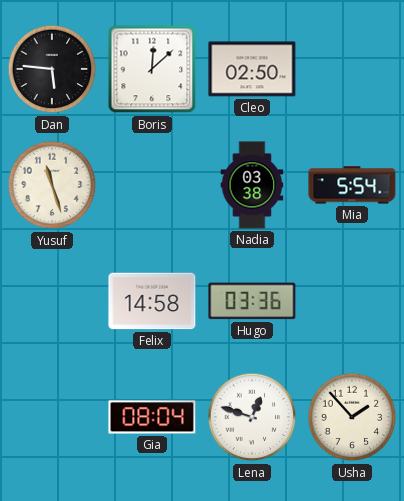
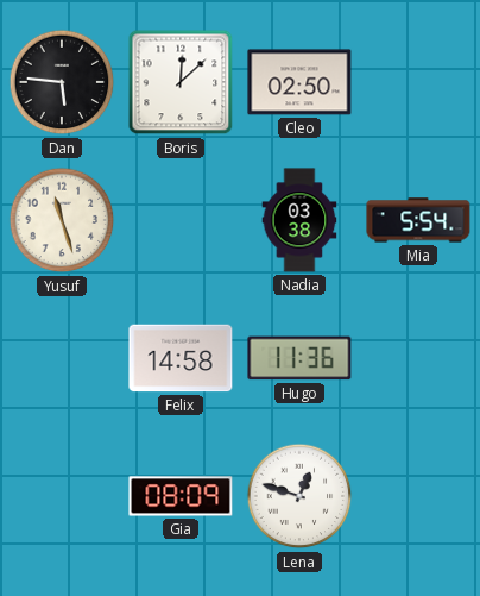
Hugo: 03:36 -> 11:36
Gia: 08:04 -> 08:09
Usha: 1:53 -> none
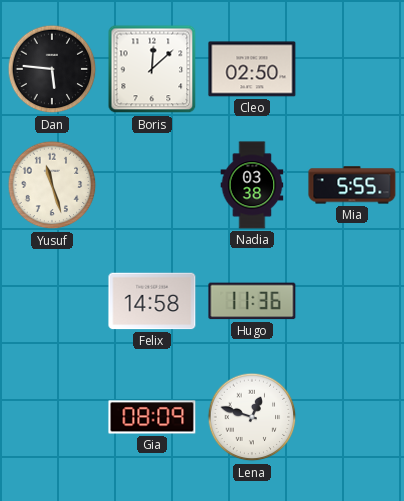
Mia: 5:54 -> 5:55
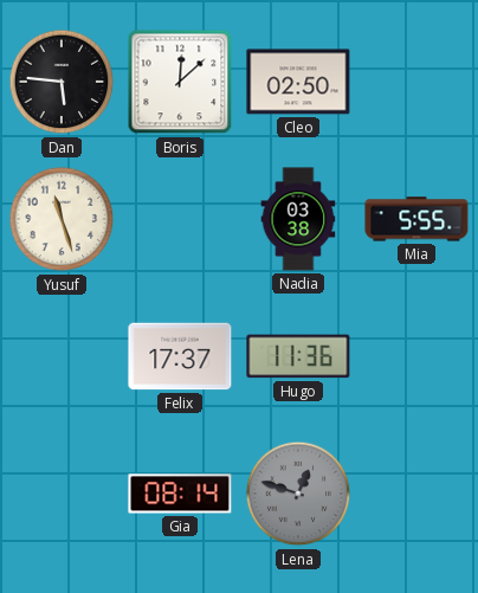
Felix: 14:58 -> 17:37
Gia: 08:09 -> 08:14
Lena dial: white -> grey
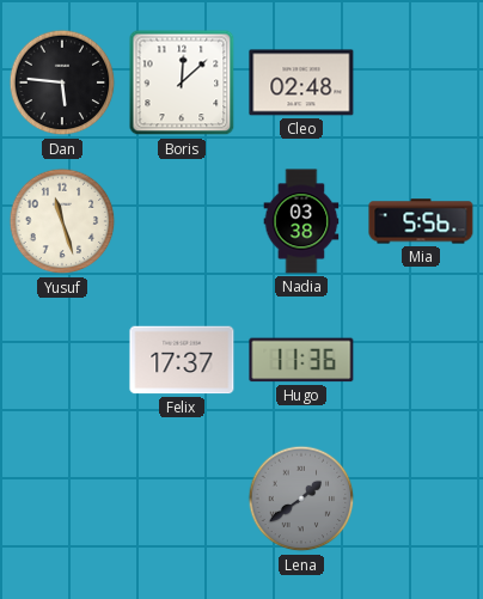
Cleo: 02:50 -> 02:48
Mia: 5:55 -> 5:56
Gia: 08:14 -> none
Lena: 12:48 -> 1:39
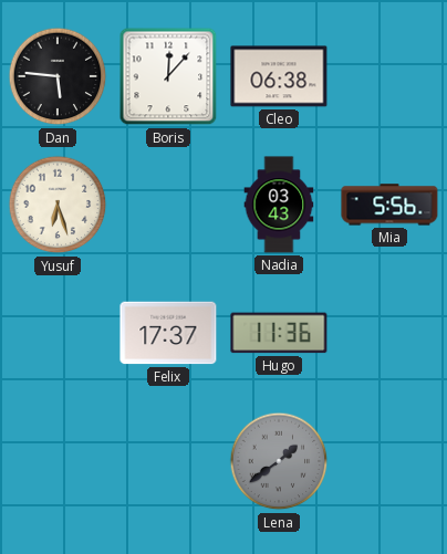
Boris: 12:08 -> 12:07
Cleo: 02:48 -> 06:38
Yusuf: 11:27 -> 6:27
Nadia: 03:38 -> 03:43
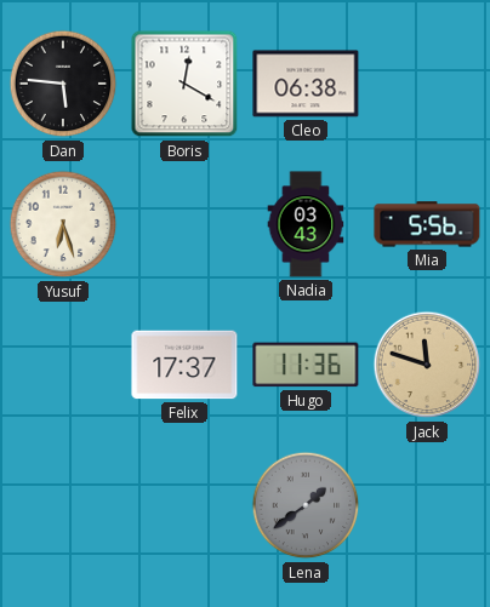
Boris: 12:07 -> 12:20
Jack: none -> 11:48
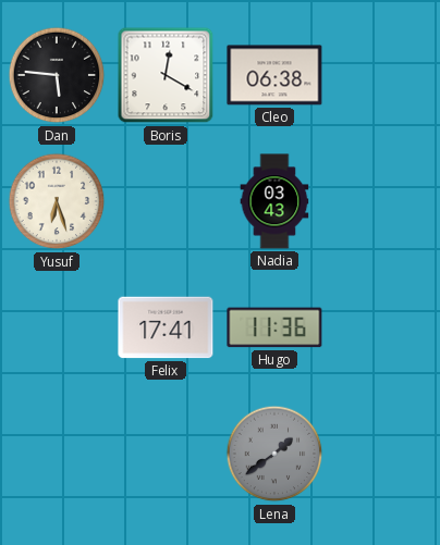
Mia: 5:56 -> none
Felix: 17:37 -> 17:41
Jack: 11:48 -> none
